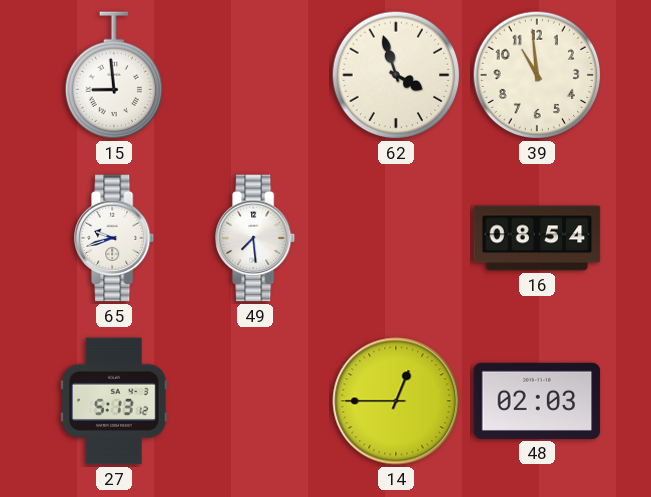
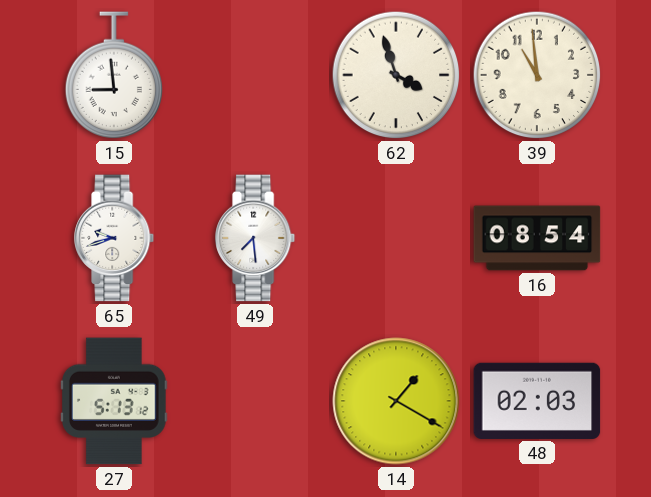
14: 12:45 -> 1:20
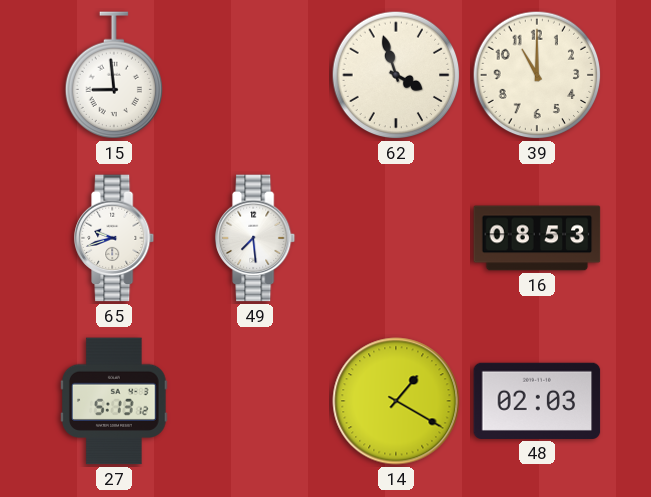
39: 10:59 -> 11:00
16: 08:54 -> 08:53
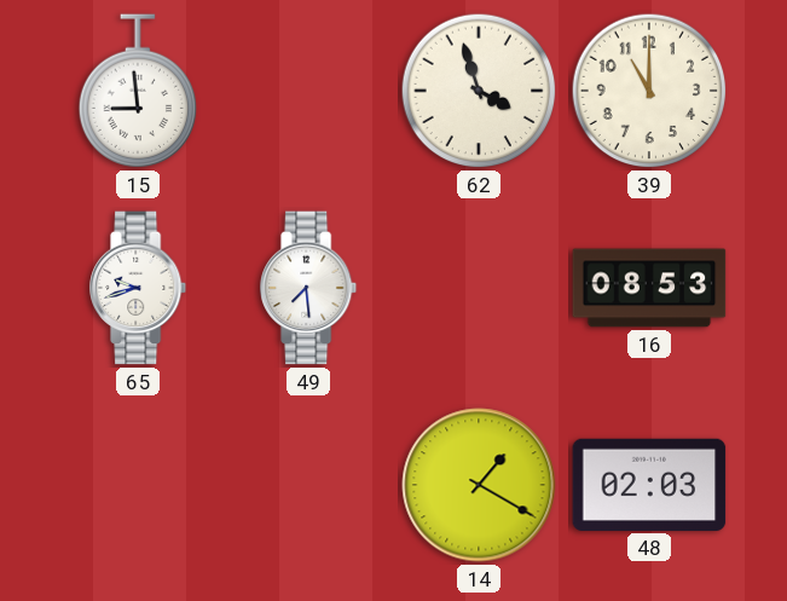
27: 5:13 -> none
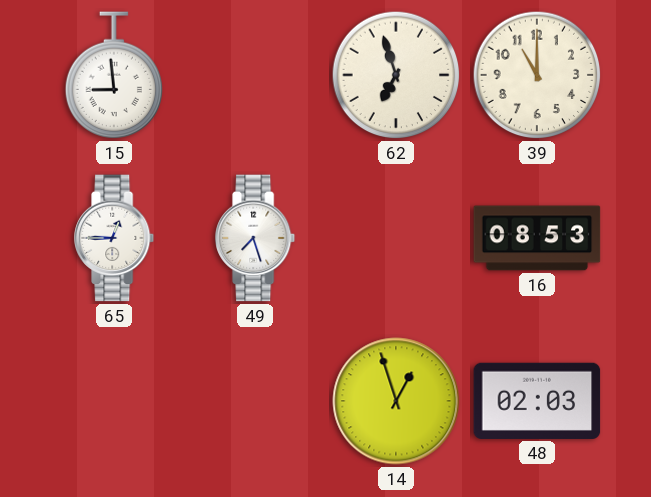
62: 3:57 -> 6:57
65: 9:42 -> 12:45
49: 7:29 -> 7:27
14: 1:20 -> 12:57
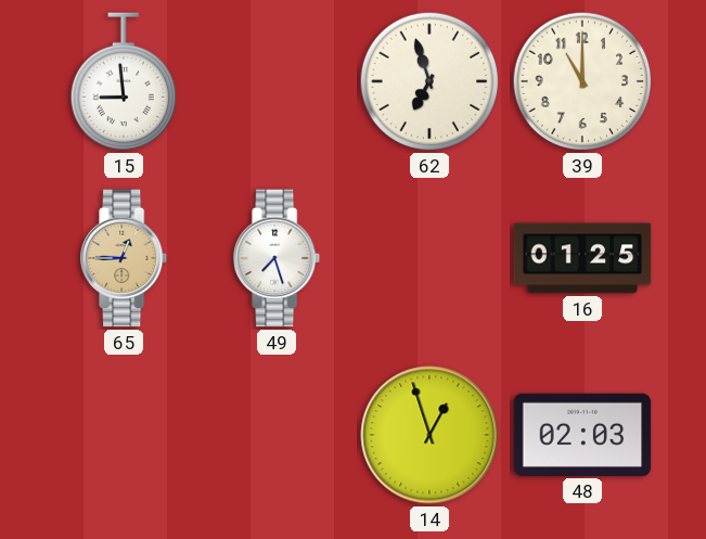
65 dial: white -> champagne
16: 08:53 -> 01:25
